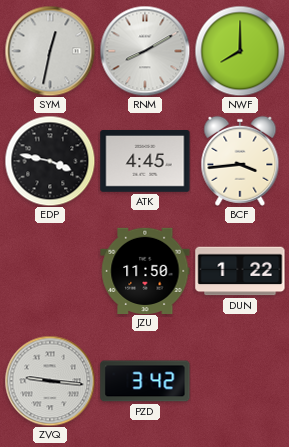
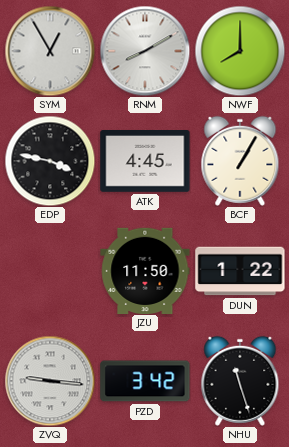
SYM: 12:32 -> 12:55
BCF: 3:44 -> 1:05
NHU: none -> 11:27
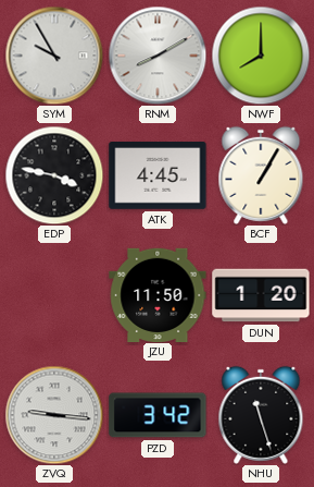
SYM: 12:55 -> 9:55
DUN: 1:22 -> 1:20
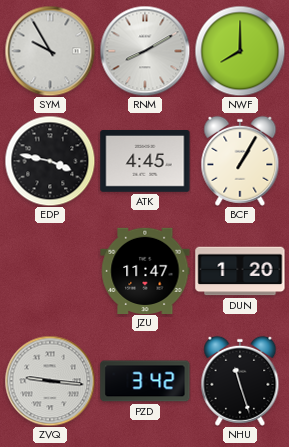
JZU: 11:50 -> 11:47
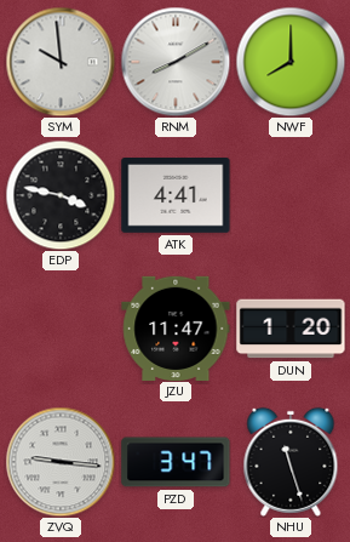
SYM: 9:55 -> 9:59
ATK: 4:45 -> 4:41
BCF: 1:05 -> none
PZD: 3:42 -> 3:47
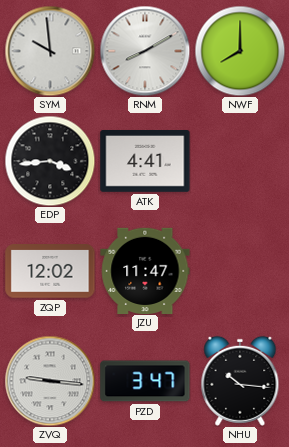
EDP: 3:47 -> 3:44
ZQP: none -> 12:02
DUN: 1:20 -> none
NHU: 11:27 -> 10:16
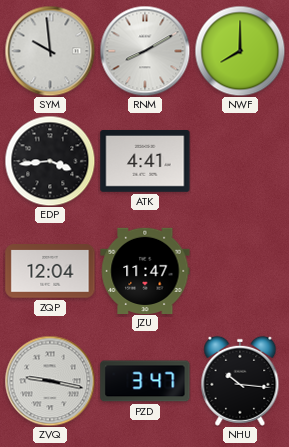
ZQP: 12:02 -> 12:04
ZVQ: 9:16 -> 9:17
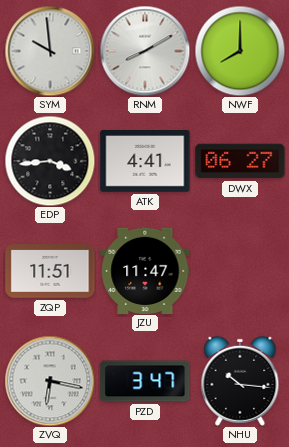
DWX: none -> 06:27
ZQP: 12:04 -> 11:51
ZVQ: 9:17 -> 6:17
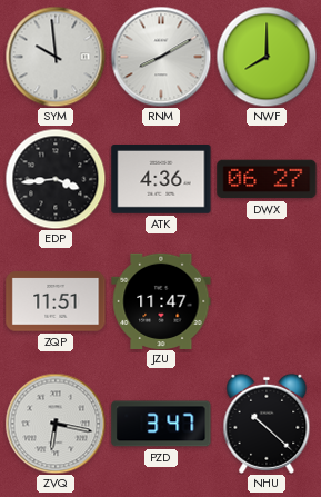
ATK: 4:41 -> 4:36
NHU: 10:16 -> 10:22
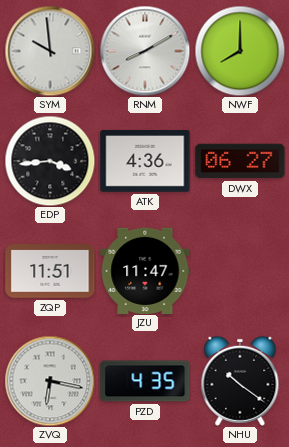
PZD: 3:47 -> 4:35
NHU: 10:22 -> 10:21
